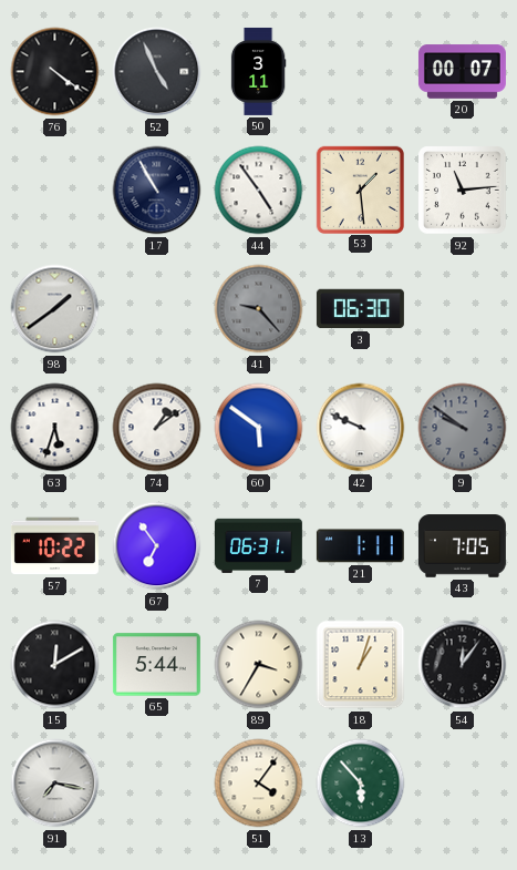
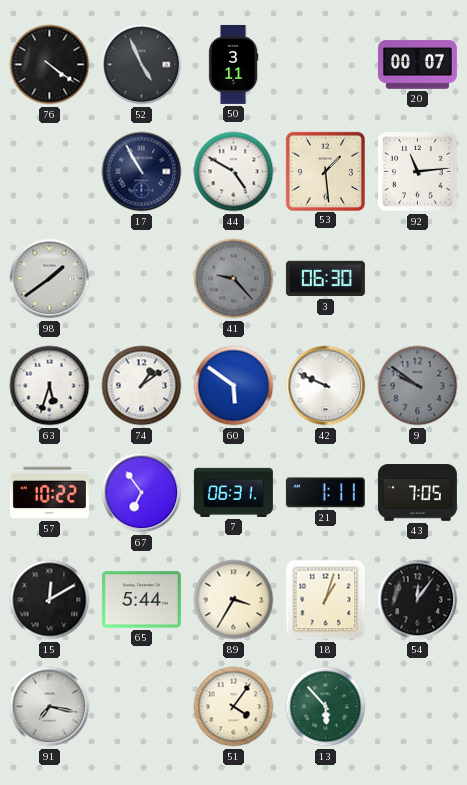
44: 4:54 -> 4:50
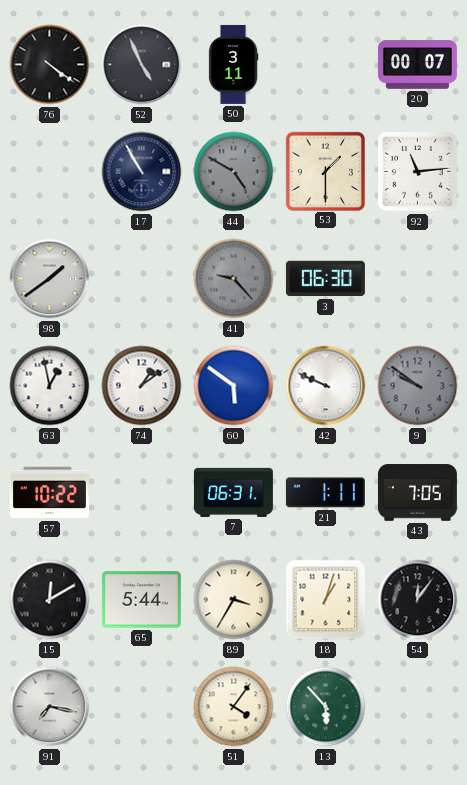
44 dial: white -> grey
53: 1:29 -> 1:30
63: 5:33 -> 12:58
67: 6:54 -> none
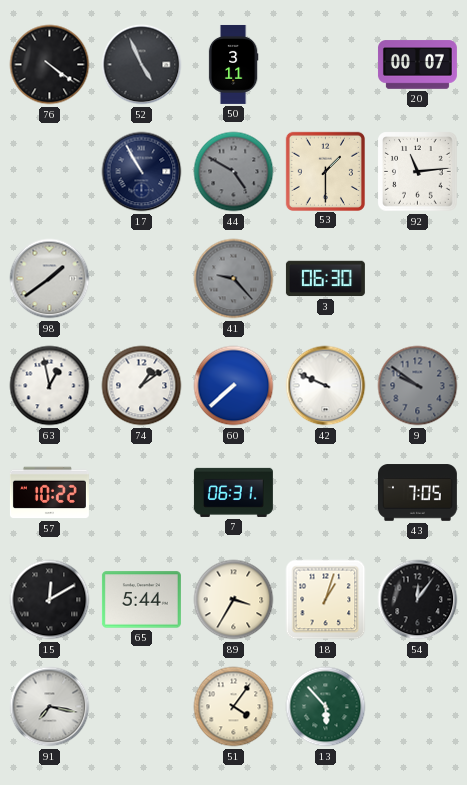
60: 5:51 -> 7:38
21: 1:11 -> none
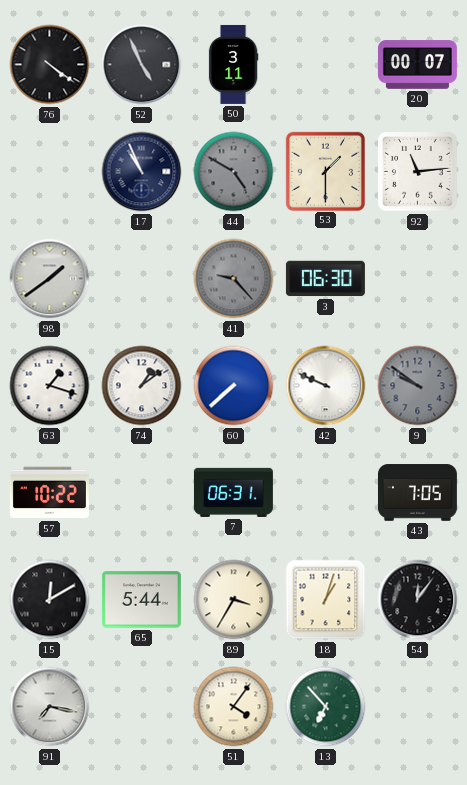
17: 10:55 -> 10:56
63: 12:58 -> 1:18
13: 5:53 -> 6:53
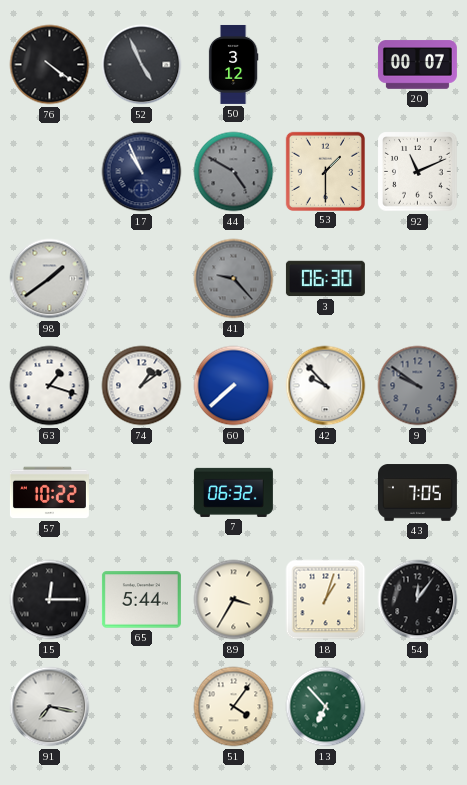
50: 3:11 -> 3:12
92: 11:14 -> 11:11
42: 9:49 -> 9:53
7: 06:31 -> 06:32
15: 12:10 -> 12:15
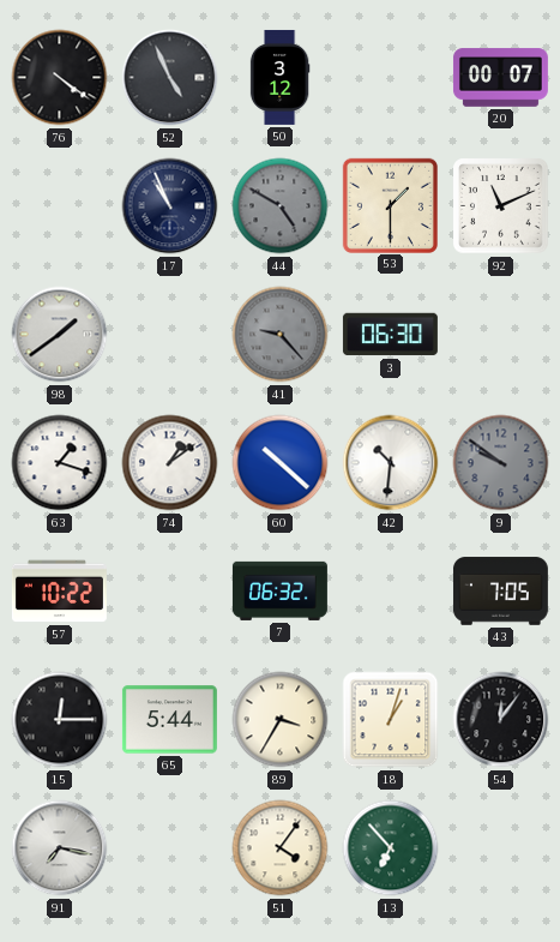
60: 7:38 -> 10:22
42: 9:53 -> 10:31
